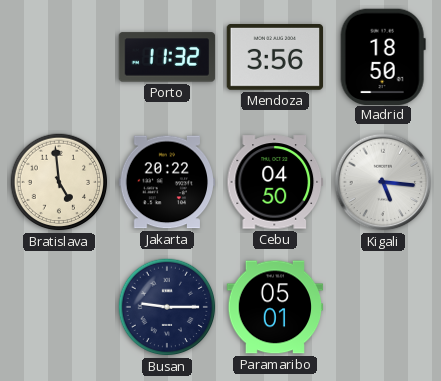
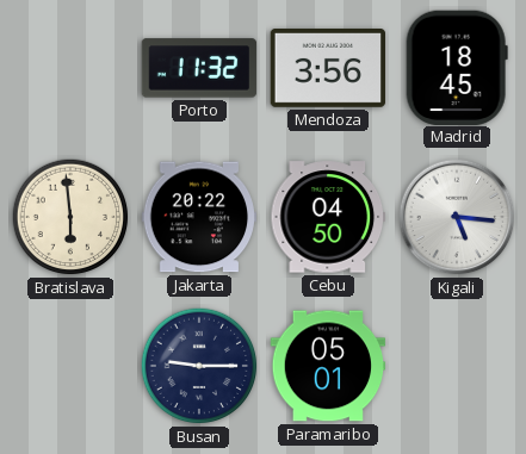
Madrid: 18:50 -> 18:45
Bratislava: 4:59 -> 5:59
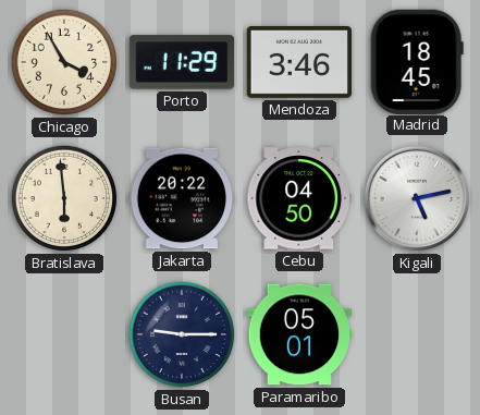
Chicago: none -> 3:55
Porto: 11:32 -> 11:29
Mendoza: 3:56 -> 3:46
Kigali: 5:16 -> 5:13
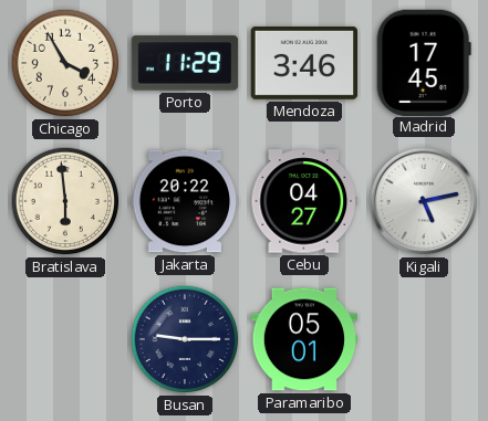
Madrid: 18:45 -> 17:45
Cebu: 04:50 -> 04:27
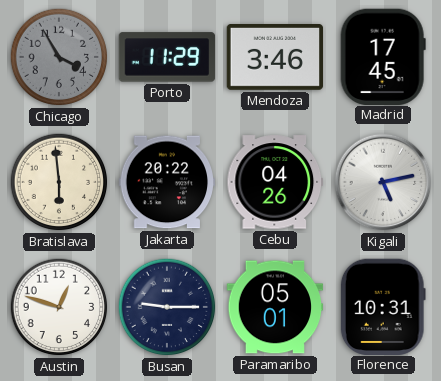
Chicago dial: cream -> grey
Cebu: 04:27 -> 04:26
Austin: none -> 12:48
Florence: none -> 10:31
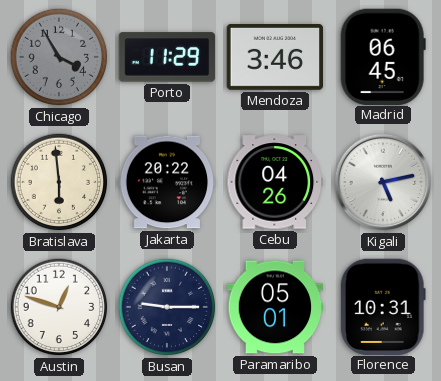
Madrid: 17:45 -> 06:45
